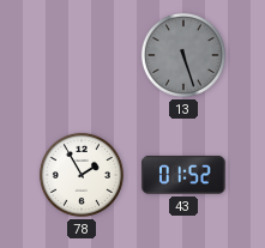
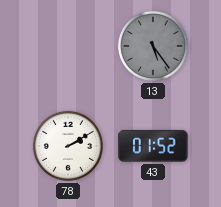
13: 5:27 -> 5:24
78: 1:55 -> 2:10
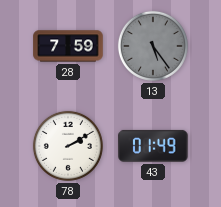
28: none -> 7:59
43: 01:52 -> 01:49
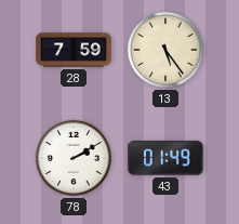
13 dial: grey -> cream
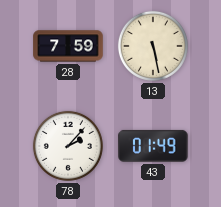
13: 5:24 -> 5:28
78: 2:10 -> 2:07
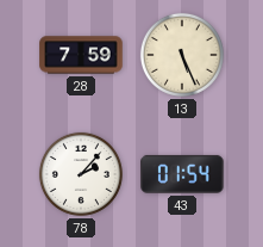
13: 5:28 -> 5:26
43: 01:49 -> 01:54
